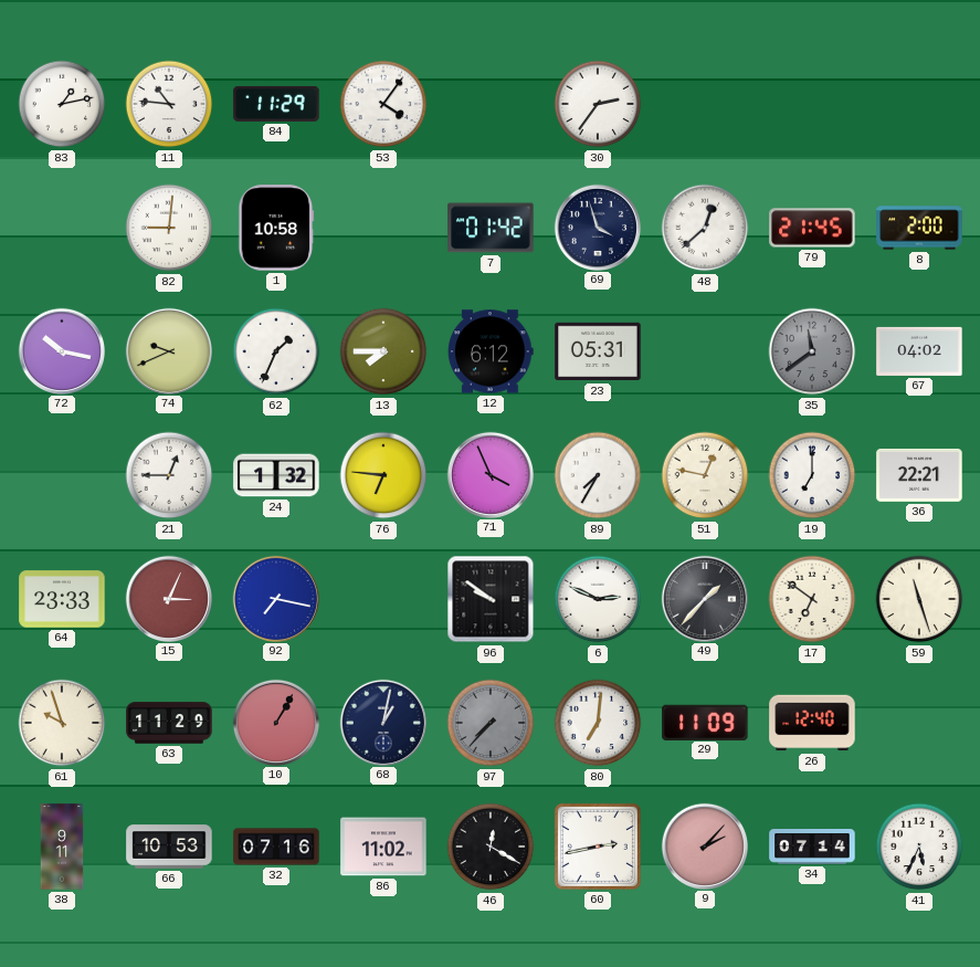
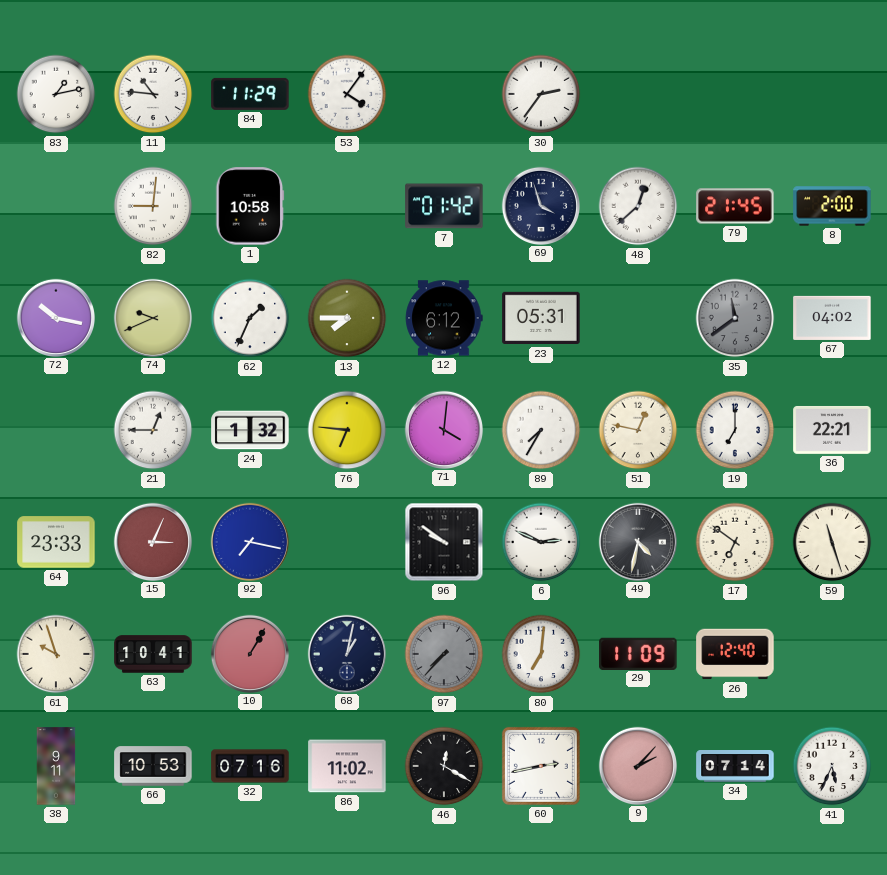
71: 3:56 -> 4:01
49: 1:37 -> 4:32
63: 11:29 -> 10:41
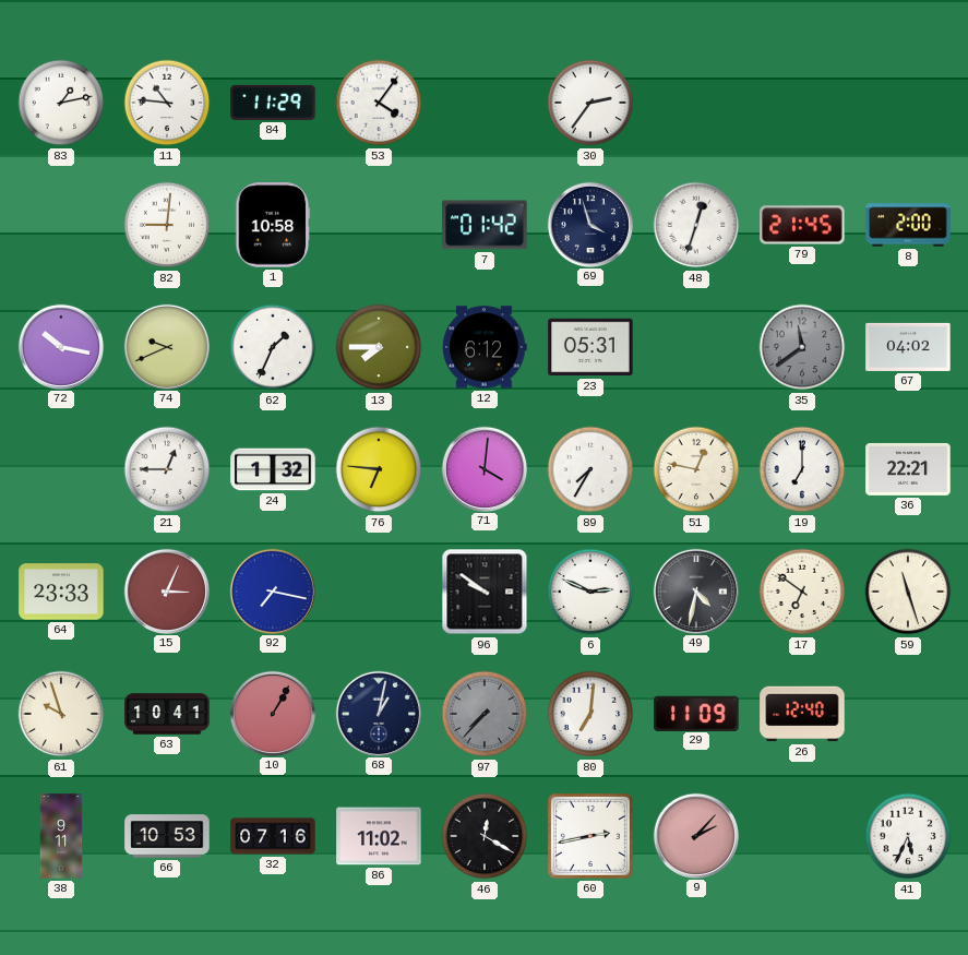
48: 12:38 -> 12:33
34: 07:14 -> none
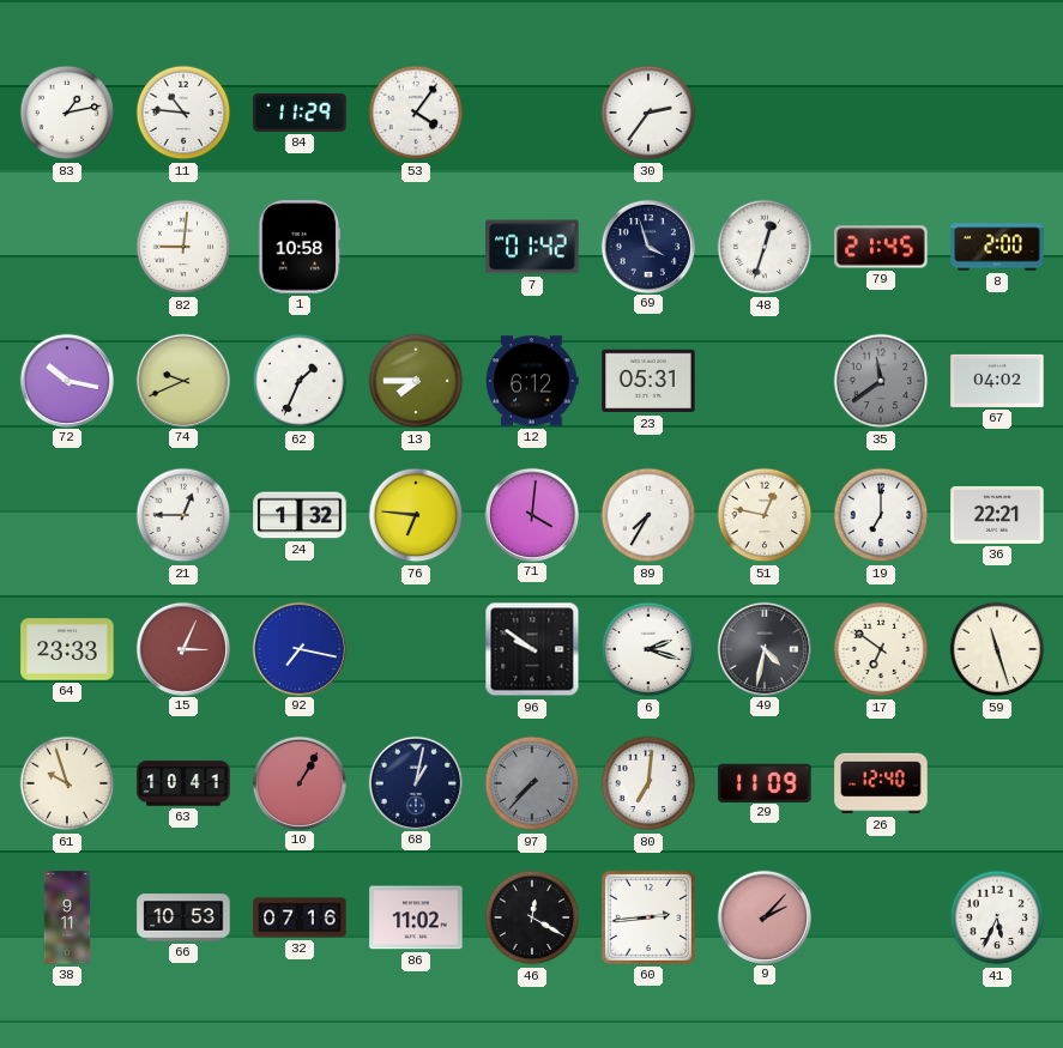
6: 2:49 -> 2:18
60: 2:43 -> 2:44
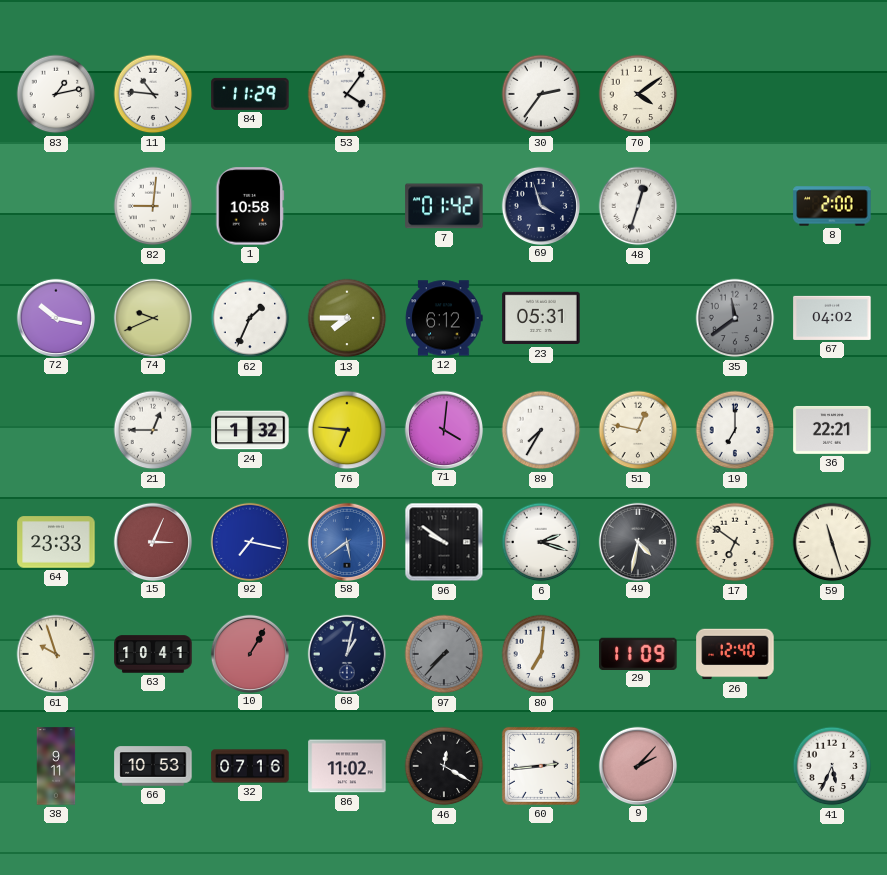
70: none -> 4:09
79: 21:45 -> none
58: none -> 5:39
